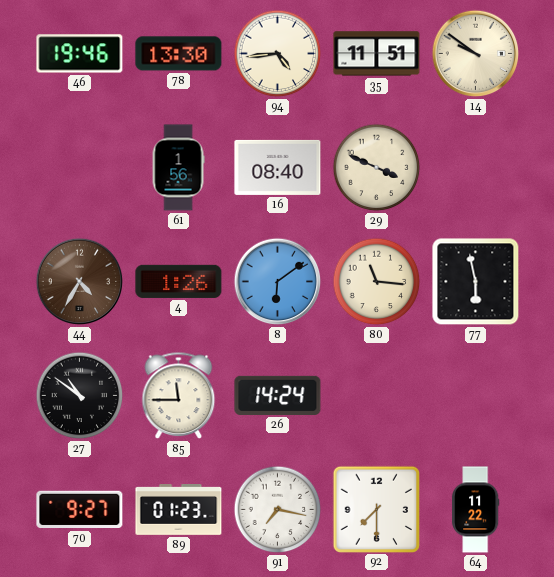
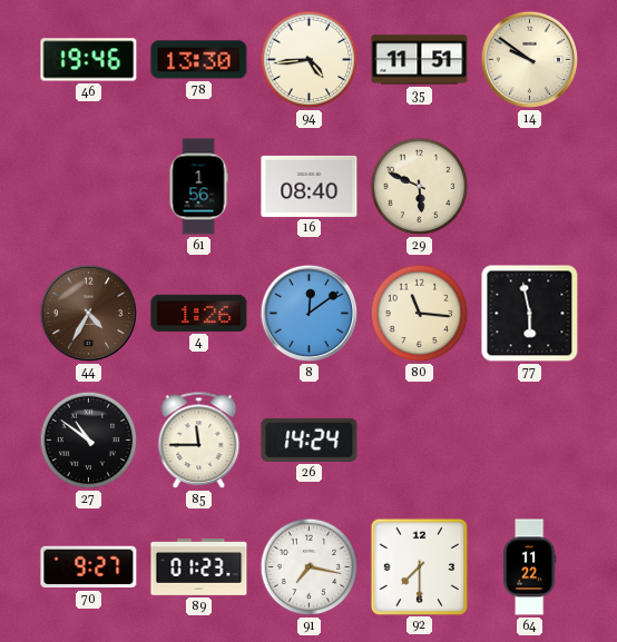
29: 3:49 -> 5:49
8: 6:09 -> 12:09
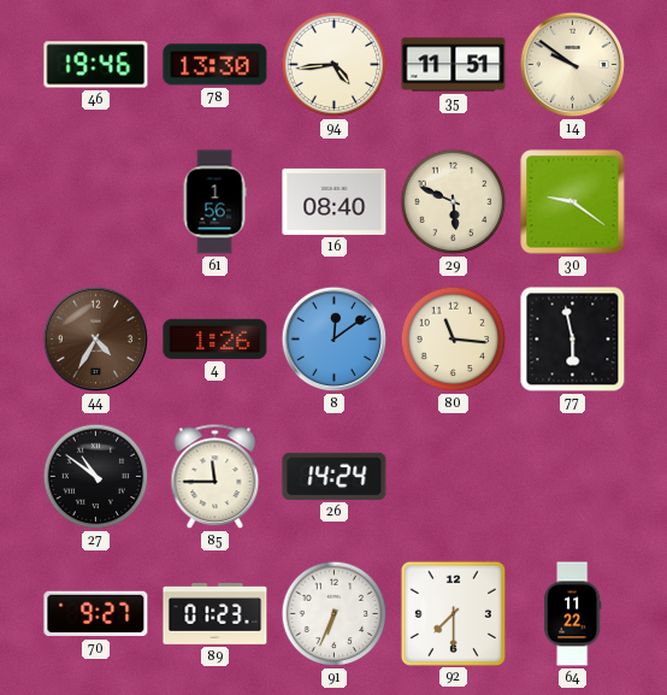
30: none -> 9:21
91: 7:17 -> 6:34
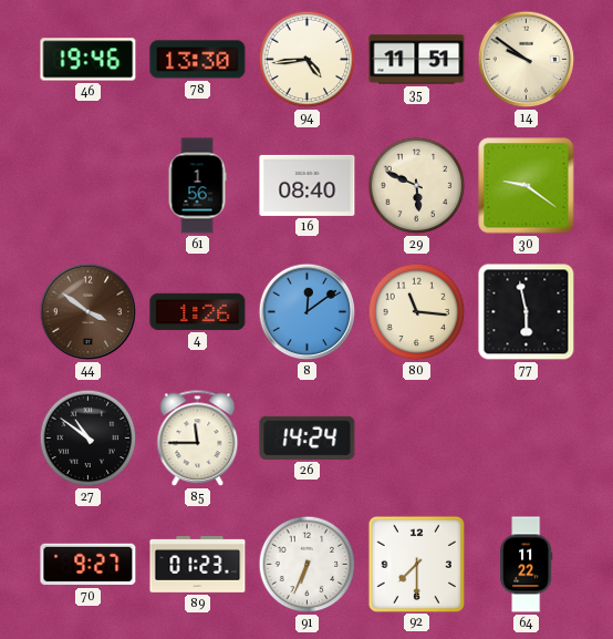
44: 4:35 -> 3:51
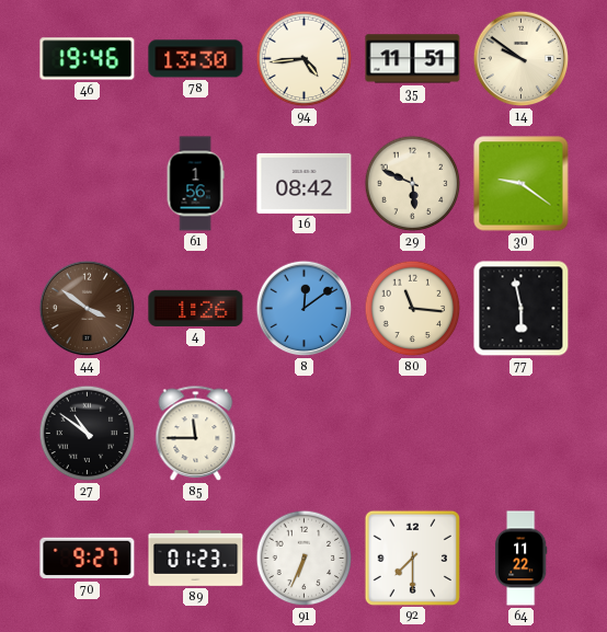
16: 08:40 -> 08:42
26: 14:24 -> none
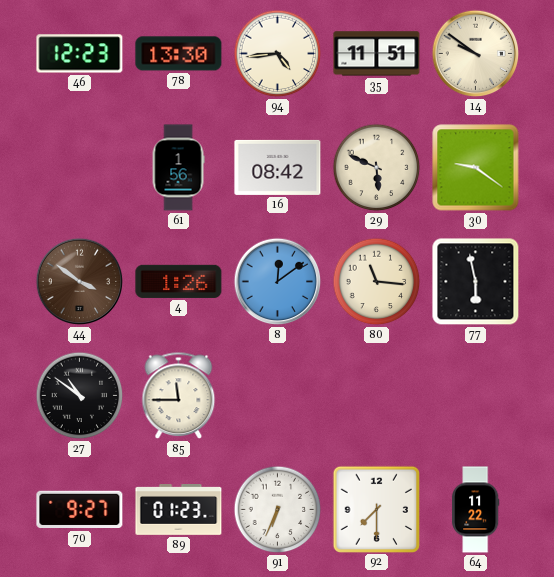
46: 19:46 -> 12:23
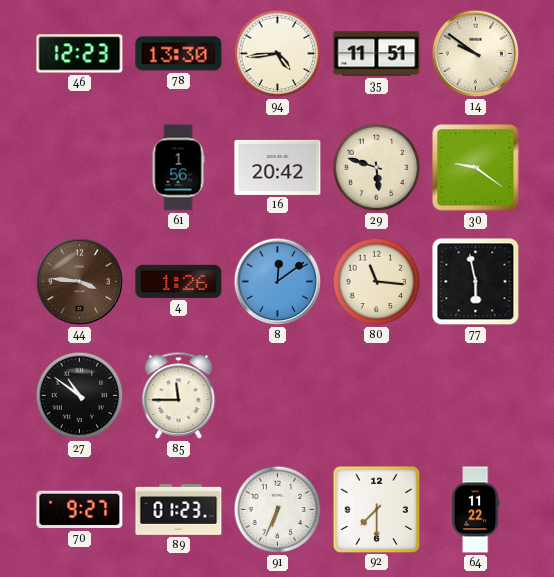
16: 08:42 -> 20:42
29: 5:49 -> 5:48
44: 3:51 -> 3:46
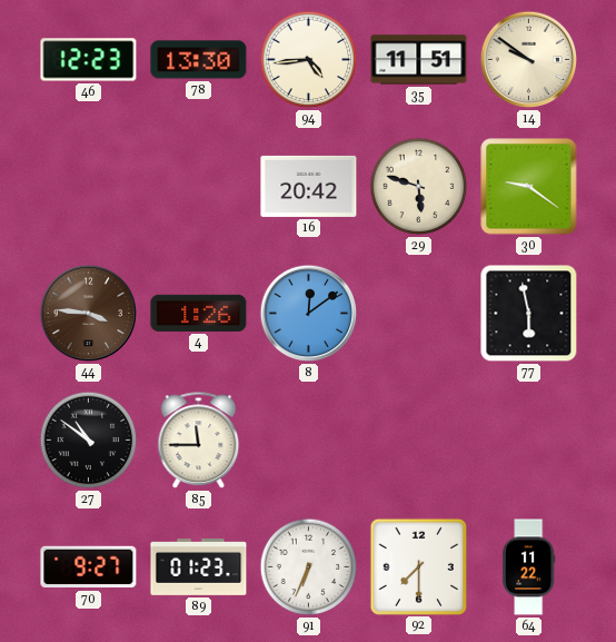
61: 1:56 -> none
80: 11:16 -> none
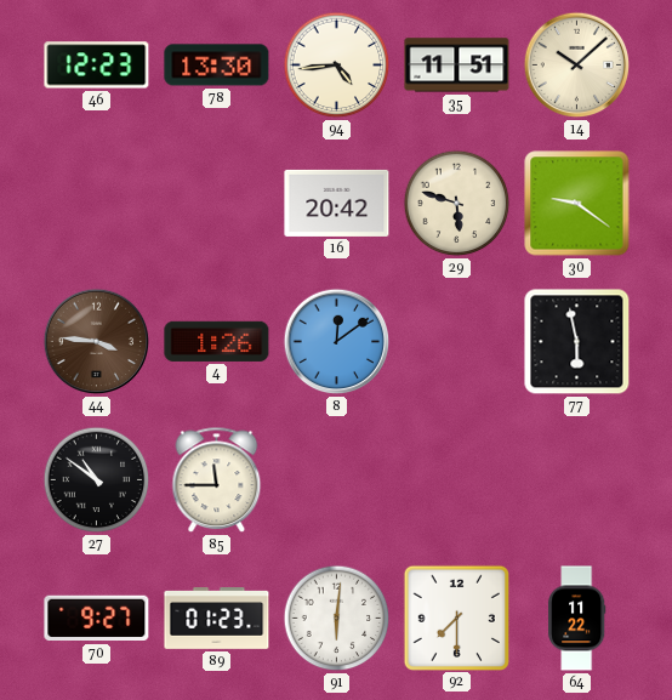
14: 9:51 -> 10:08
91: 6:34 -> 6:01
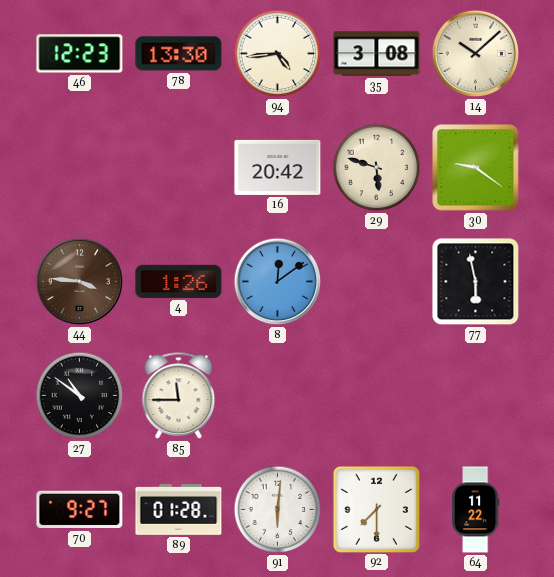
35: 11:51 -> 3:08
89: 01:23 -> 01:28
